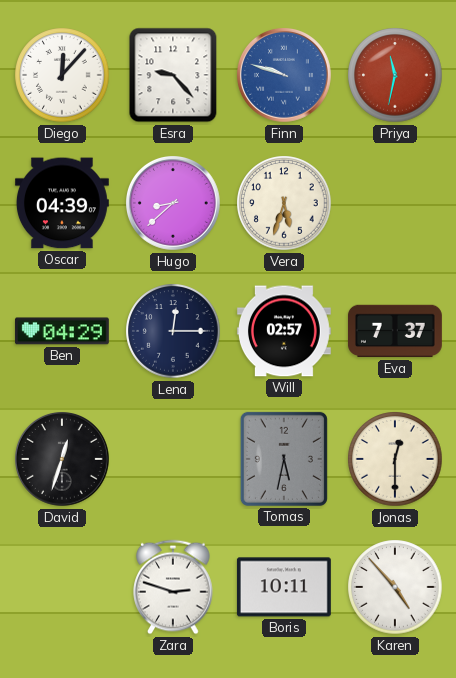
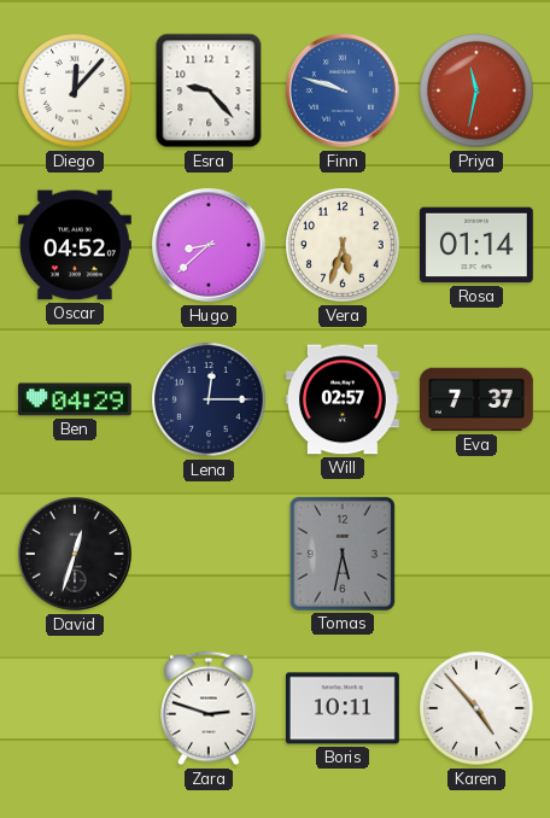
Oscar: 04:39 -> 04:52
Rosa: none -> 01:14
Jonas: 12:30 -> none
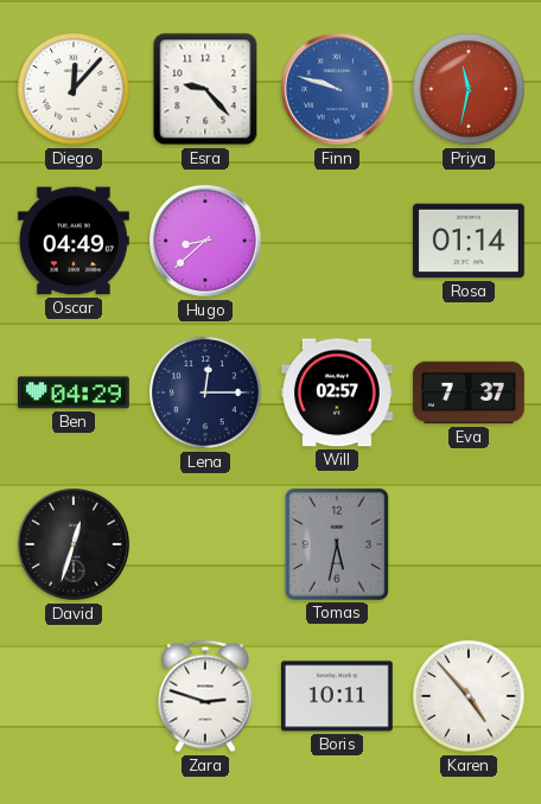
Oscar: 04:52 -> 04:49
Vera: 5:33 -> none
